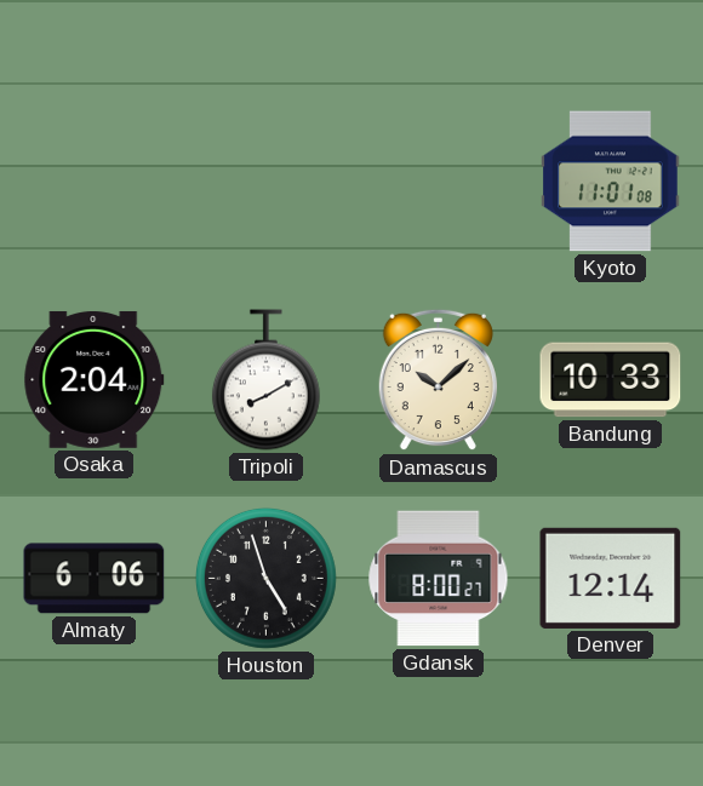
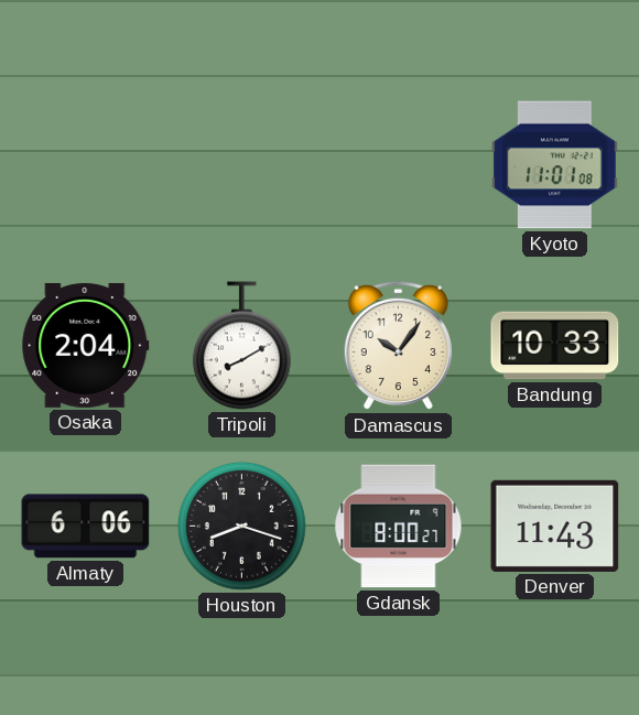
Damascus: 10:08 -> 10:06
Houston: 4:57 -> 8:18
Denver: 12:14 -> 11:43
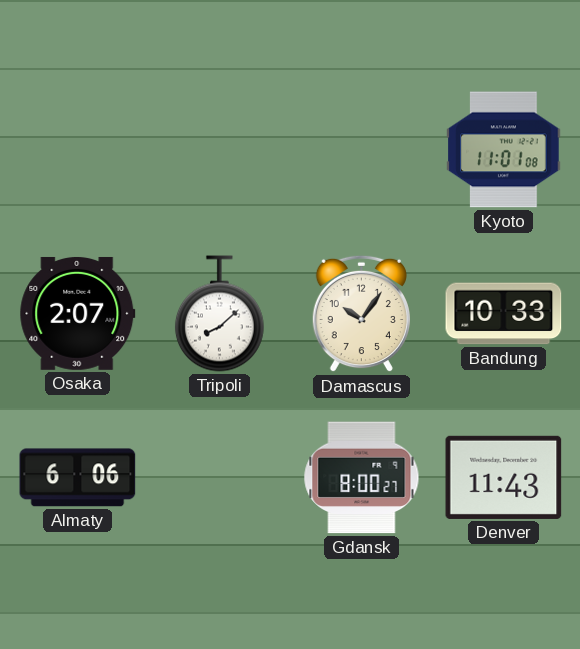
Osaka: 2:04 -> 2:07
Tripoli: 8:10 -> 8:08
Houston: 8:18 -> none
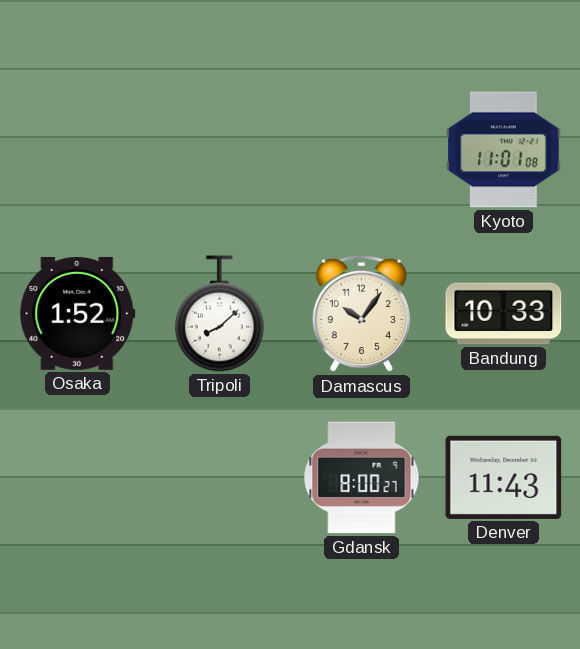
Osaka: 2:07 -> 1:52
Almaty: 6:06 -> none
